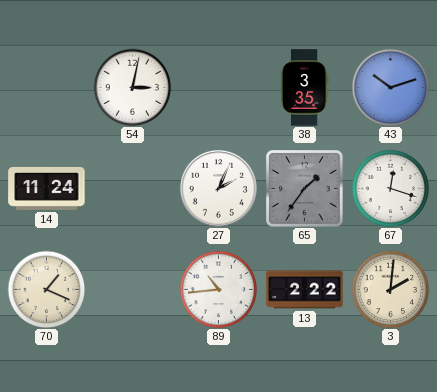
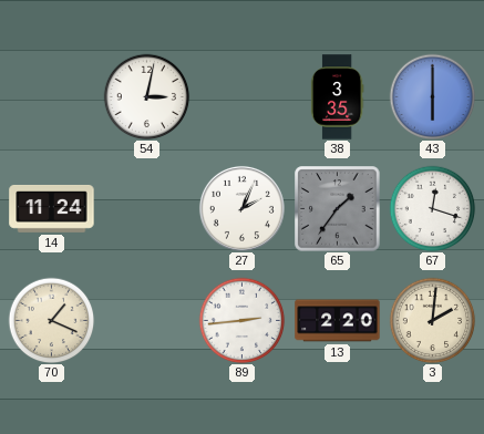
43: 10:12 -> 6:00
89: 10:44 -> 2:44
13: 2:22 -> 2:20
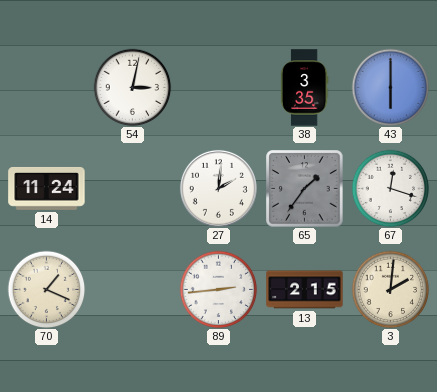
27: 2:04 -> 2:01
13: 2:20 -> 2:15
